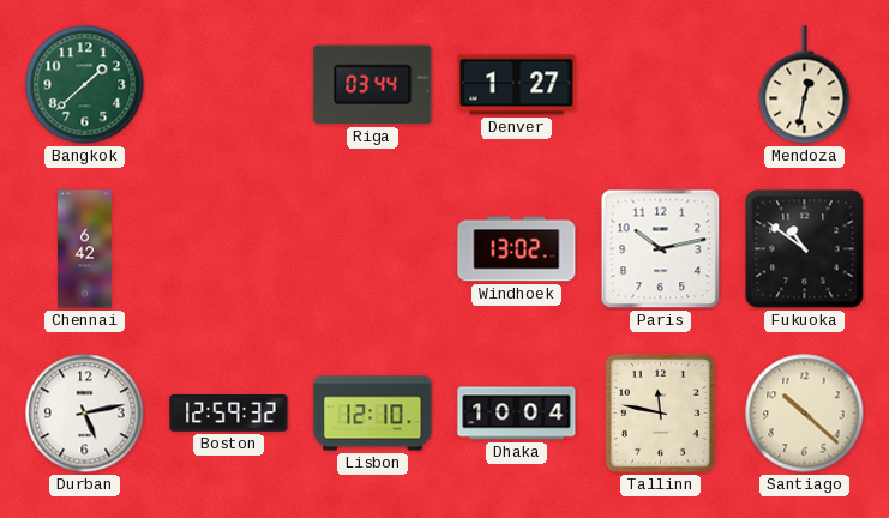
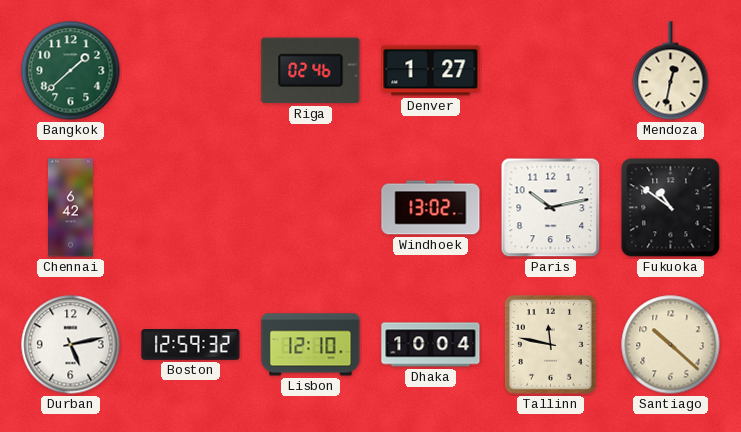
Riga: 03:44 -> 02:46
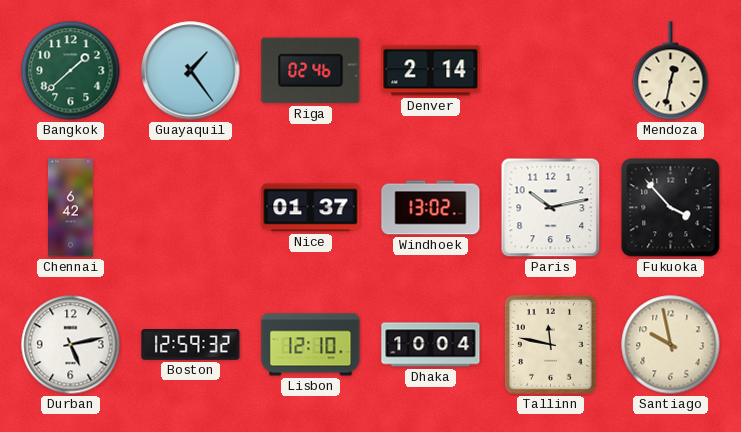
Guayaquil: none -> 1:24
Denver: 1:27 -> 2:14
Nice: none -> 01:37
Fukuoka: 10:51 -> 3:53
Santiago: 10:22 -> 9:58
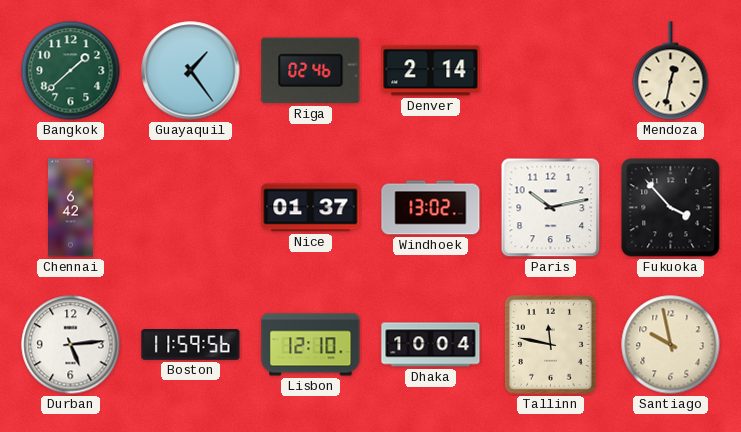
Durban: 5:13 -> 5:14
Boston: 12:59 -> 11:59
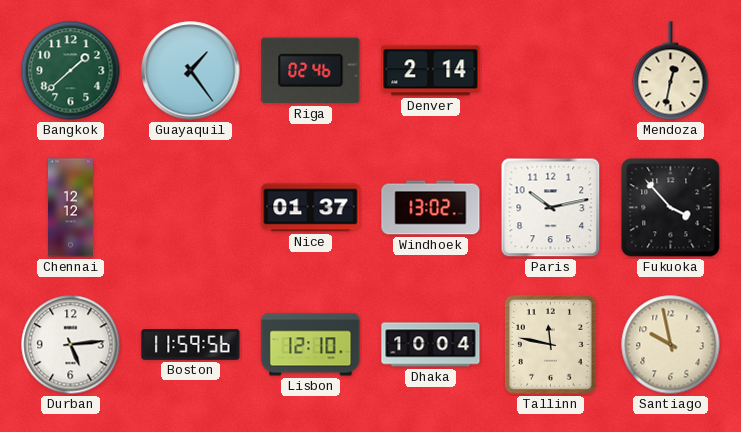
Chennai: 6:42 -> 12:12
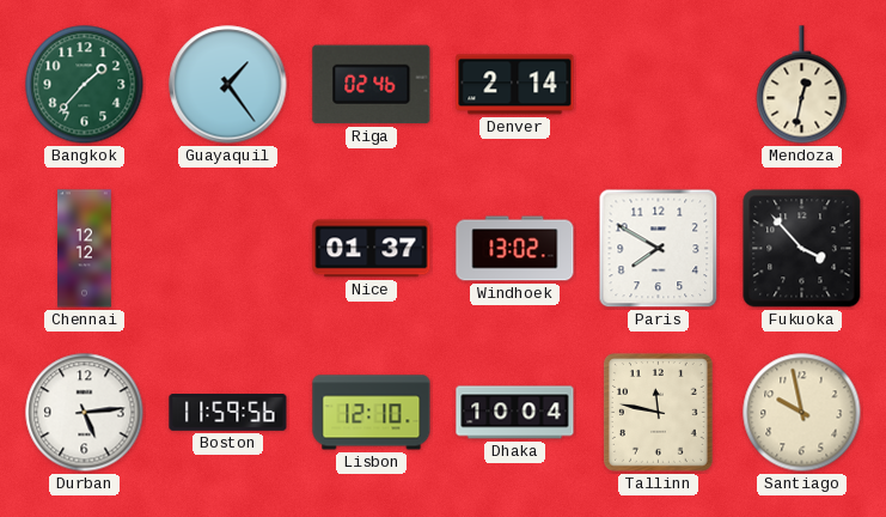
Bangkok: 1:38 -> 1:37
Paris: 10:13 -> 7:50
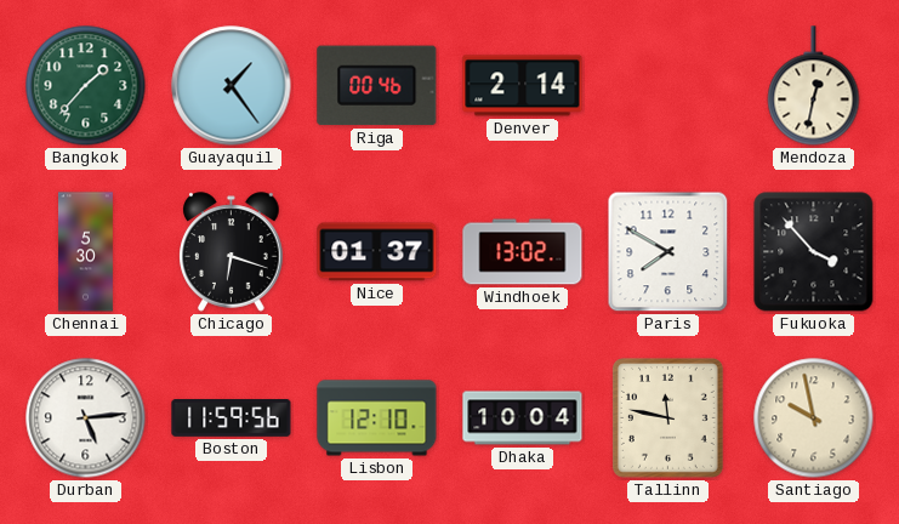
Riga: 02:46 -> 00:46
Chennai: 12:12 -> 5:30
Chicago: none -> 6:18
